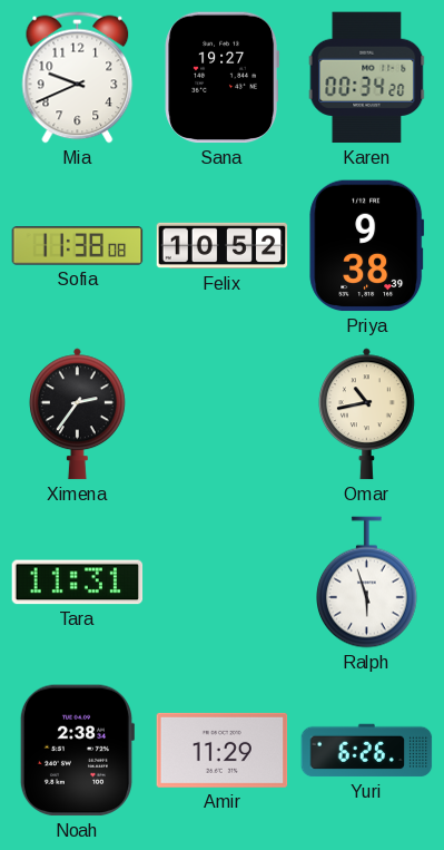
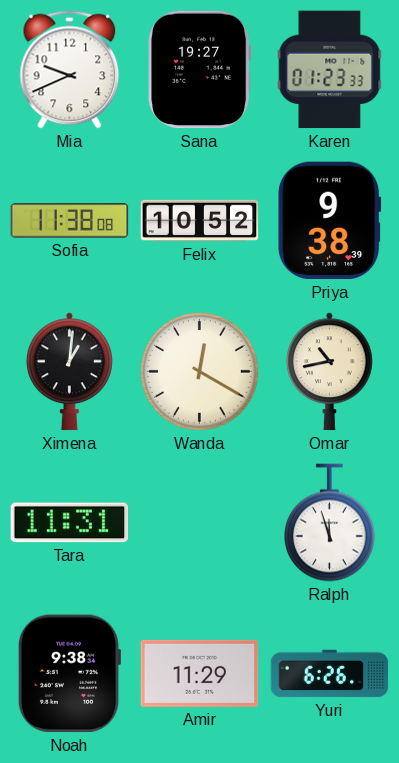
Karen: 00:34 -> 01:23
Ximena: 2:36 -> 1:01
Wanda: none -> 12:20
Ralph: 5:57 -> 11:57
Noah: 2:38 -> 9:38
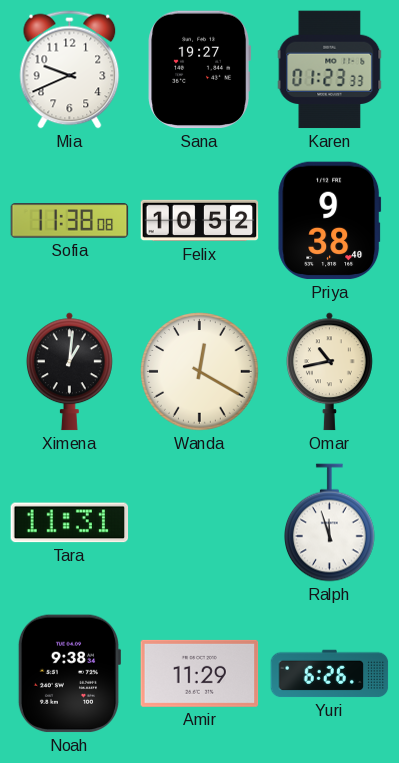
Priya: 9:38:39 -> 9:38:40
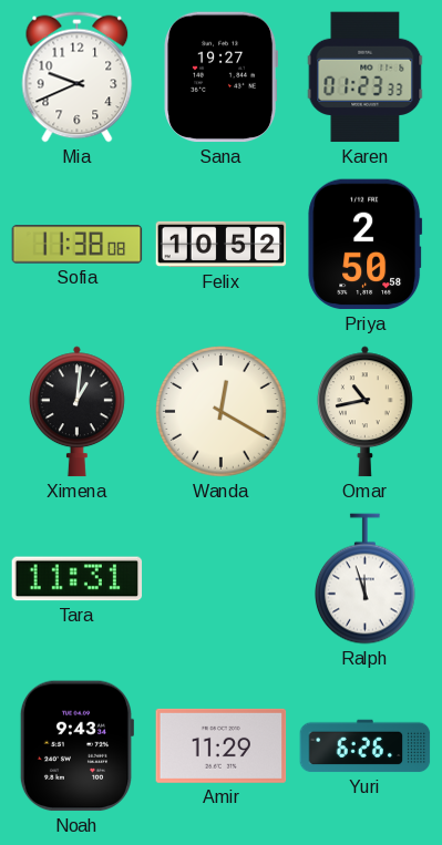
Priya: 9:38 -> 2:50
Noah: 9:38 -> 9:43
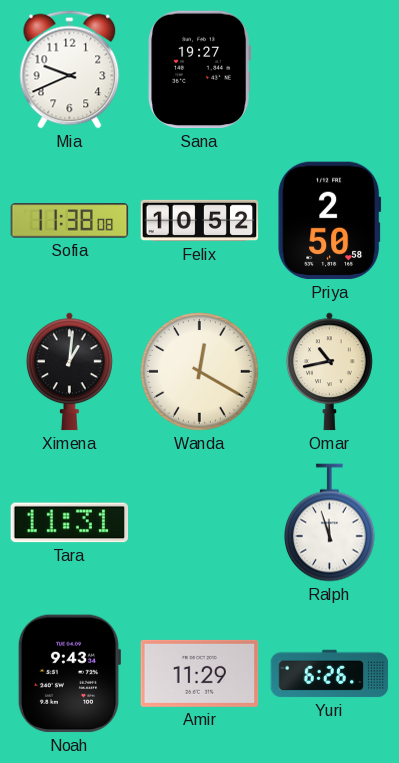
Karen: 01:23 -> none
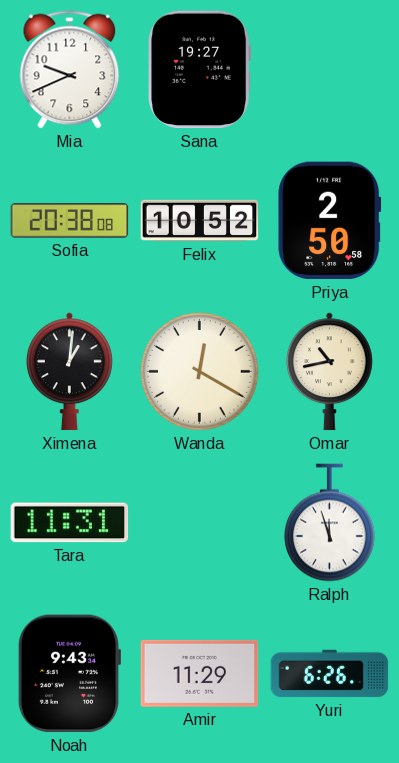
Sofia: 11:38 -> 20:38
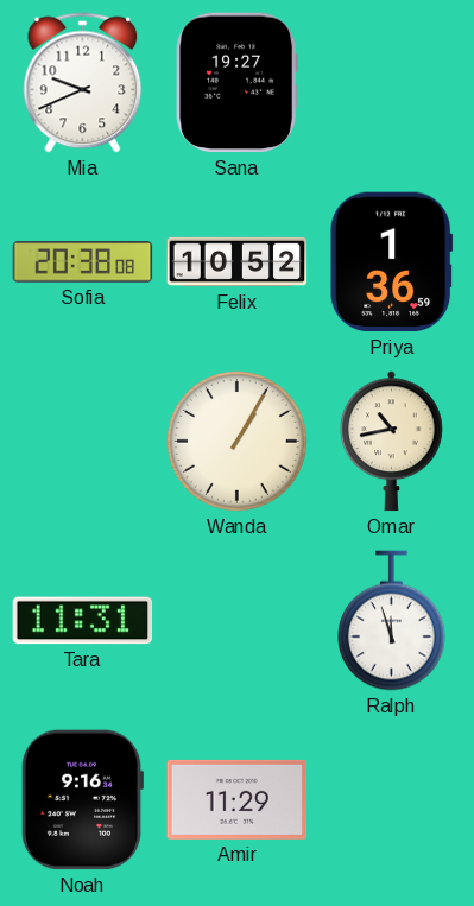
Priya: 2:50 -> 1:36
Ximena: 1:01 -> none
Wanda: 12:20 -> 1:05
Noah: 9:43 -> 9:16
Yuri: 6:26 -> none
